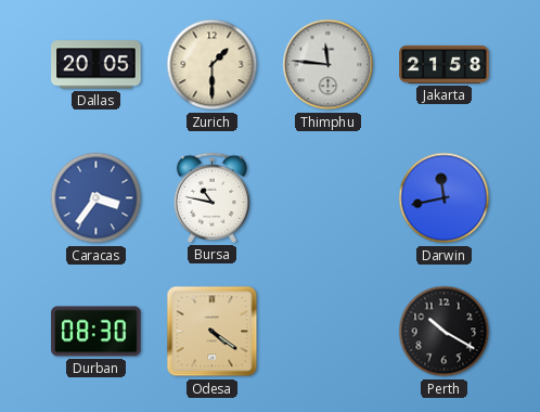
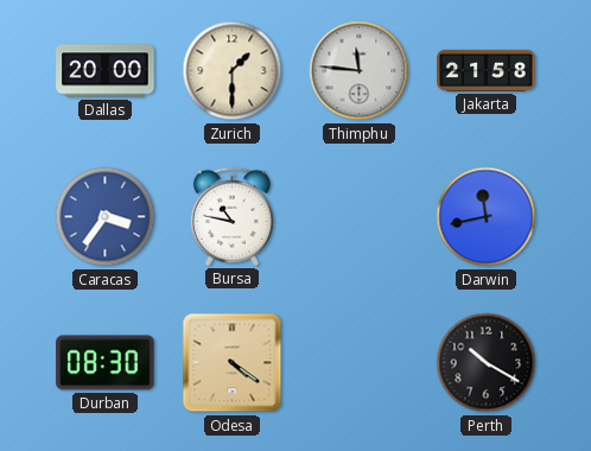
Dallas: 20:05 -> 20:00
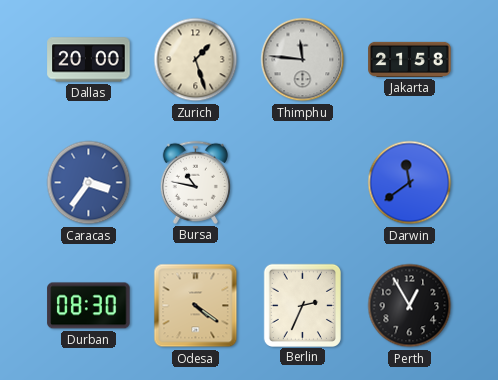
Zurich: 1:30 -> 1:27
Darwin: 11:43 -> 11:39
Berlin: none -> 2:34
Perth: 10:20 -> 12:55
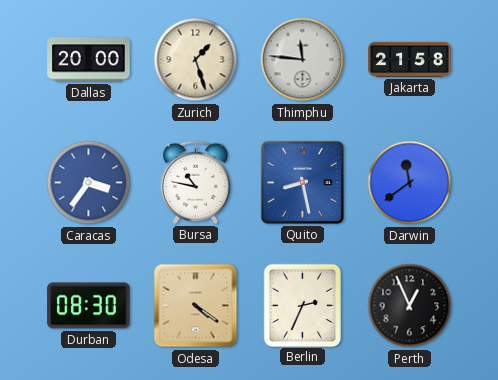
Quito: none -> 8:28
Perth: 12:55 -> 12:56
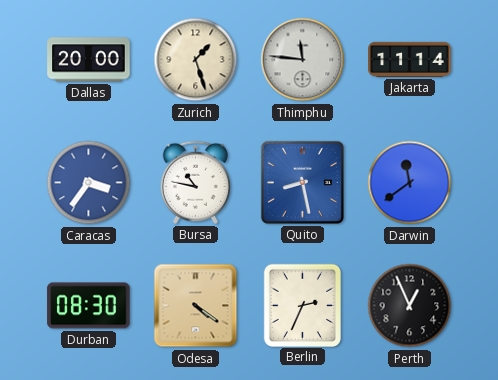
Jakarta: 21:58 -> 11:14
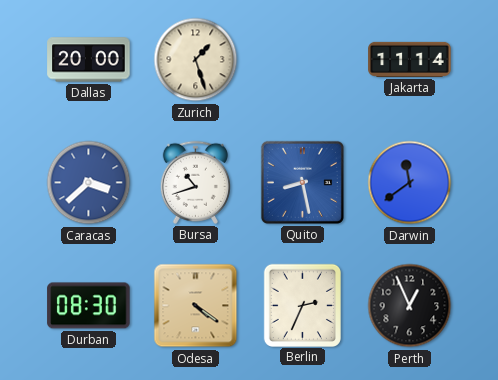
Thimphu: 11:46 -> none
Caracas: 3:36 -> 3:38
Bursa: 10:47 -> 10:42
